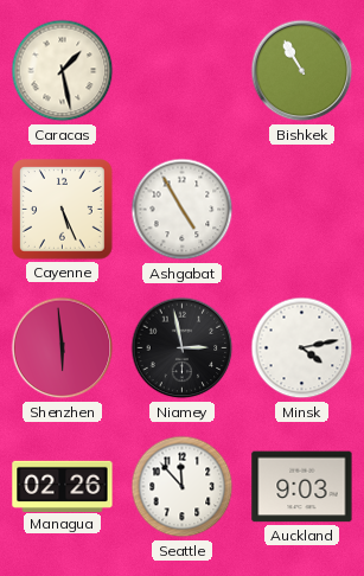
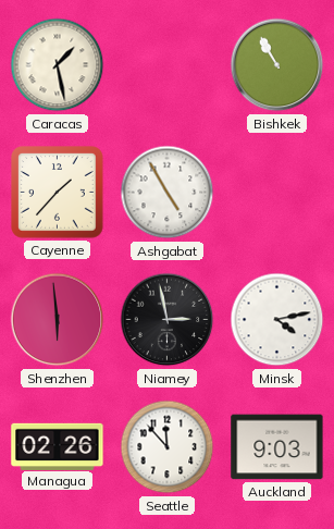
Cayenne: 5:26 -> 1:37
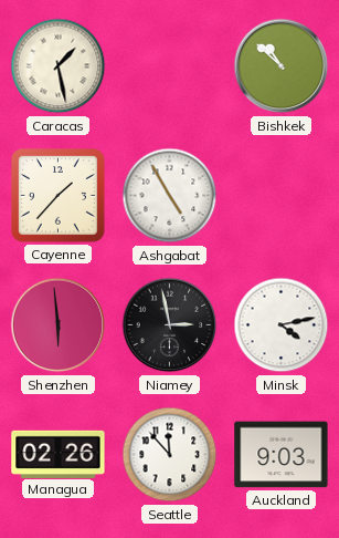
Bishkek: 10:55 -> 10:52
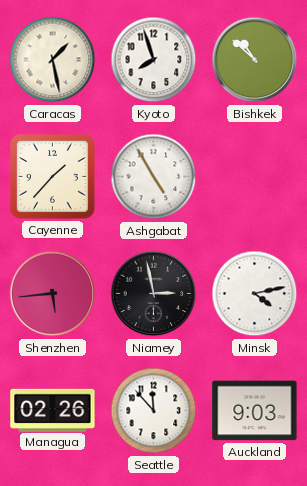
Kyoto: none -> 7:57
Shenzhen: 5:59 -> 5:44
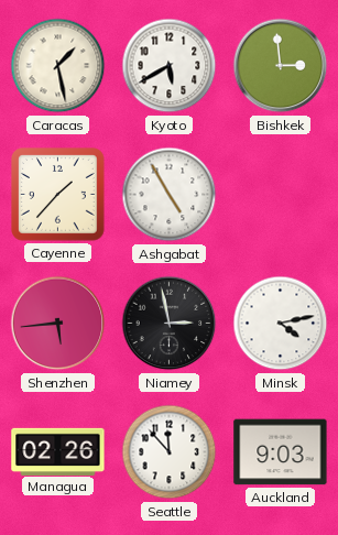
Kyoto: 7:57 -> 5:40
Bishkek: 10:52 -> 2:59
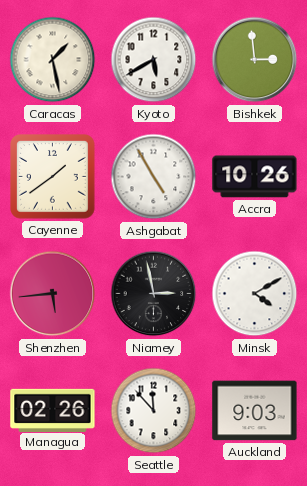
Cayenne: 1:37 -> 1:39
Accra: none -> 10:26
Minsk: 4:13 -> 4:10
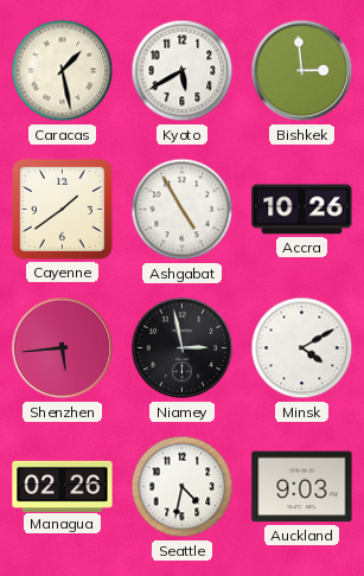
Seattle: 11:53 -> 4:32
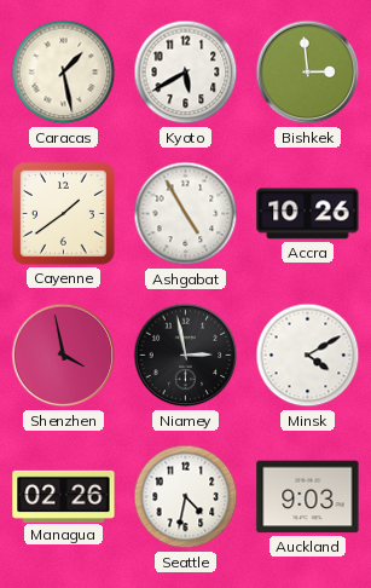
Shenzhen: 5:44 -> 3:58
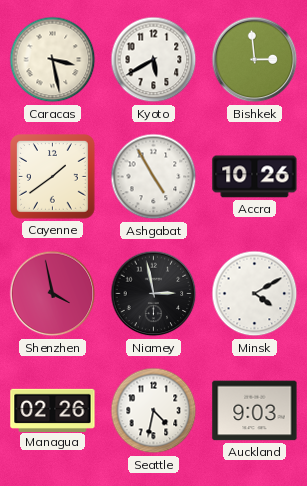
Caracas: 1:28 -> 3:28
